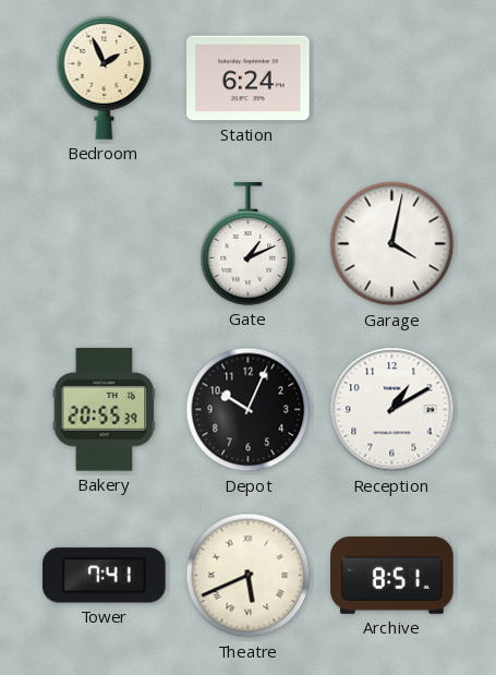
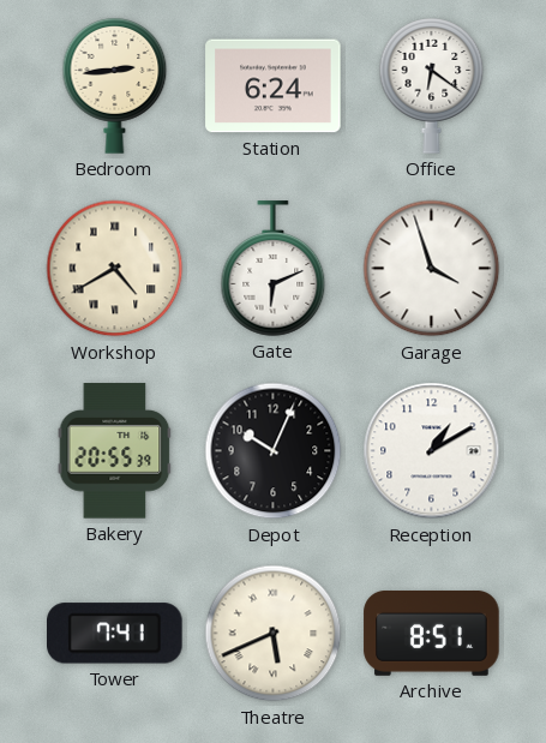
Bedroom: 1:56 -> 2:44
Office: none -> 6:21
Workshop: none -> 4:40
Gate: 1:11 -> 6:11
Garage: 4:02 -> 3:57
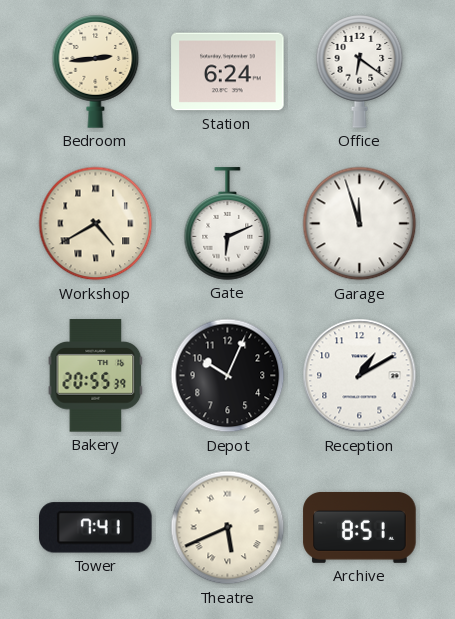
Garage: 3:57 -> 11:57
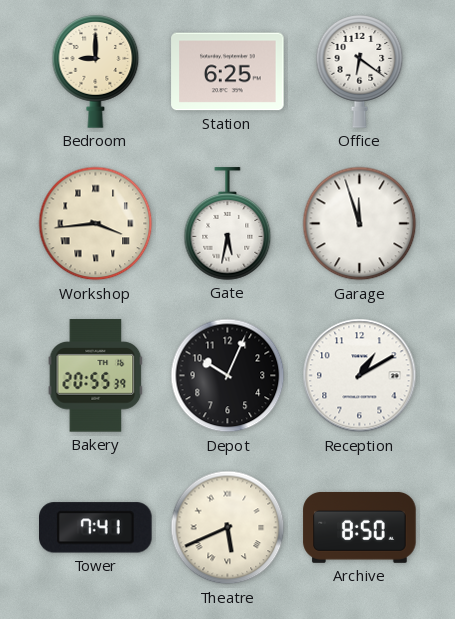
Bedroom: 2:44 -> 9:00
Station: 6:24 -> 6:25
Workshop: 4:40 -> 3:44
Gate: 6:11 -> 5:32
Archive: 8:51 -> 8:50
